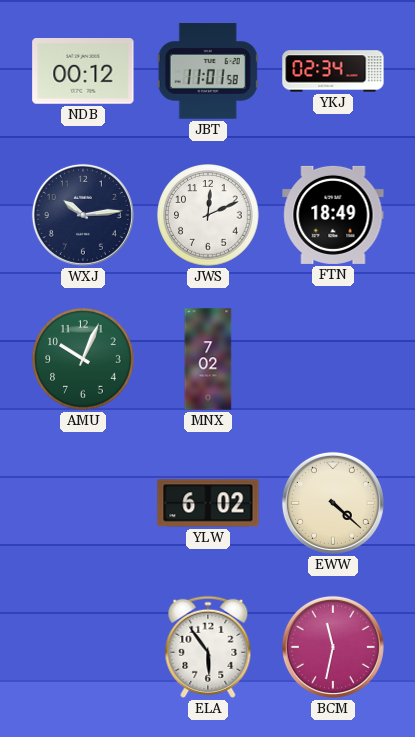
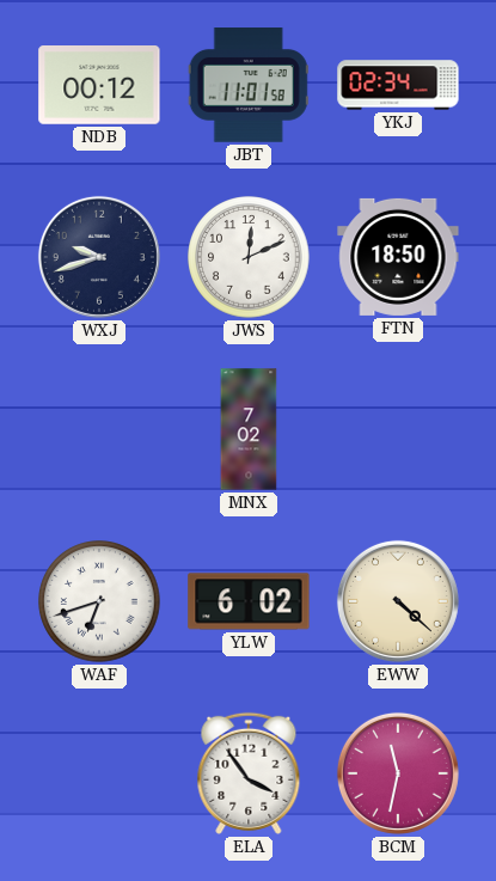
WXJ: 10:14 -> 9:42
FTN: 18:49 -> 18:50
AMU: 10:04 -> none
WAF: none -> 6:42
ELA: 5:54 -> 3:54
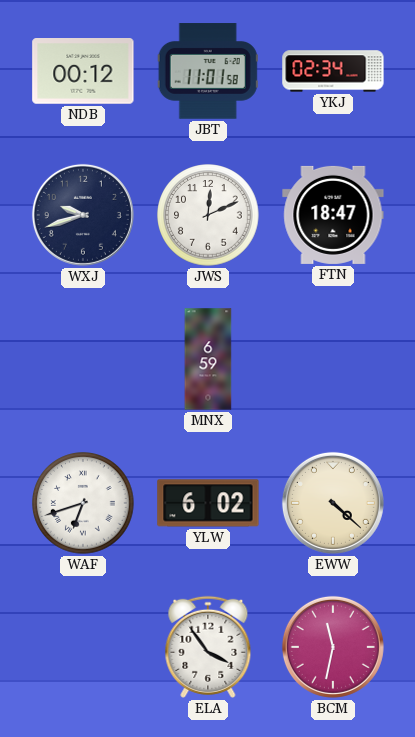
FTN: 18:50 -> 18:47
MNX: 7:02 -> 6:59
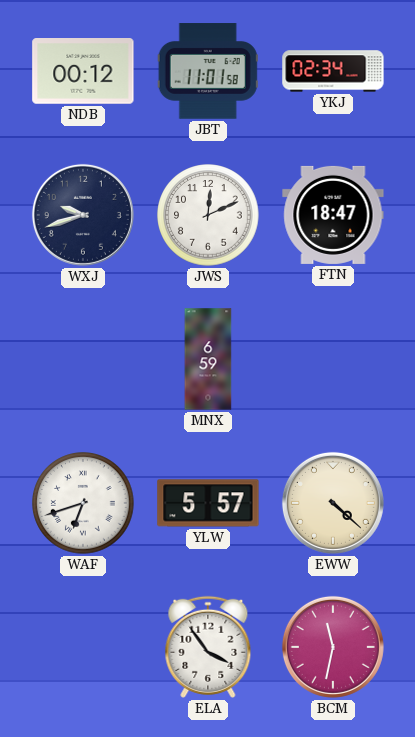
YLW: 6:02 -> 5:57
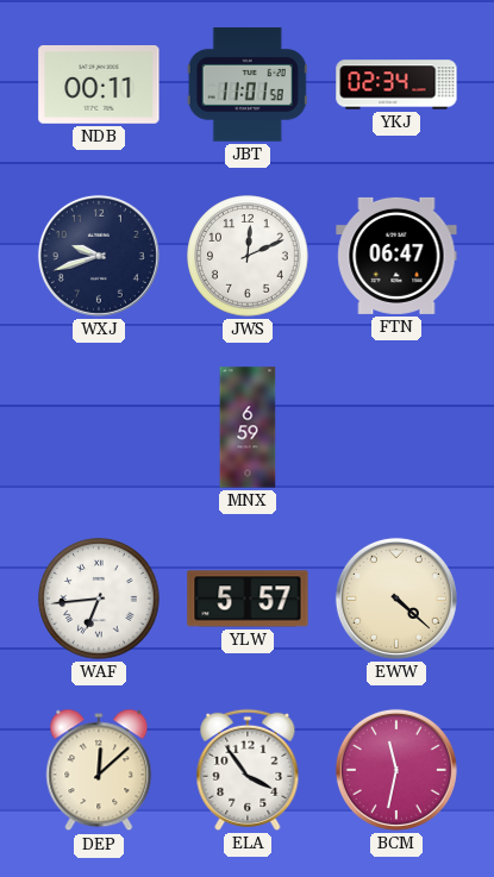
NDB: 00:12 -> 00:11
FTN: 18:47 -> 06:47
WAF: 6:42 -> 6:44
DEP: none -> 12:08
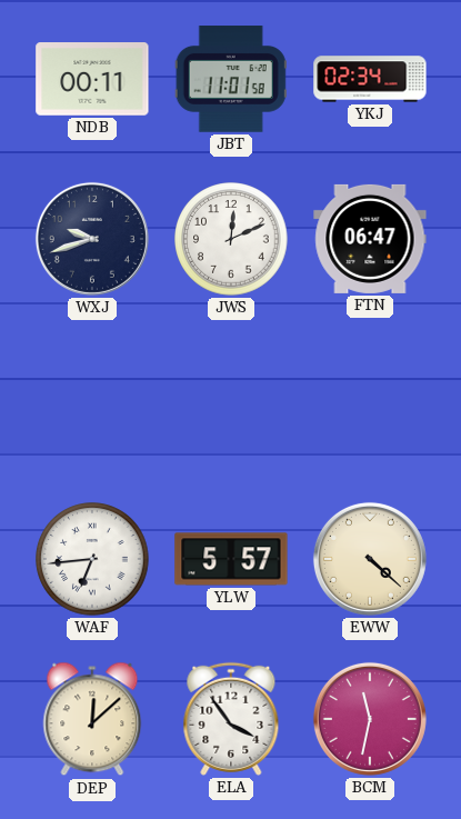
MNX: 6:59 -> none
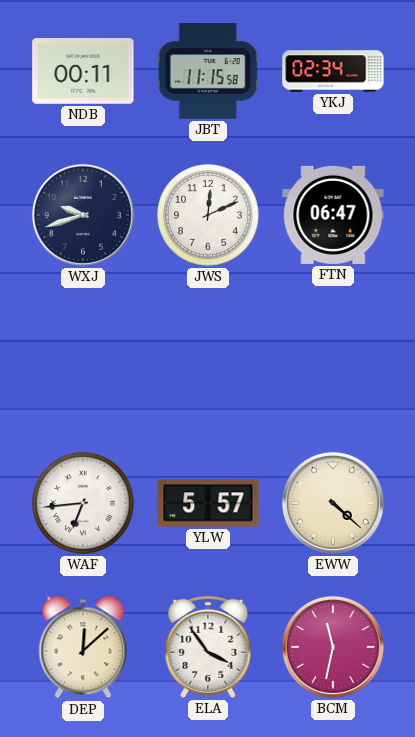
JBT: 11:01 -> 11:15
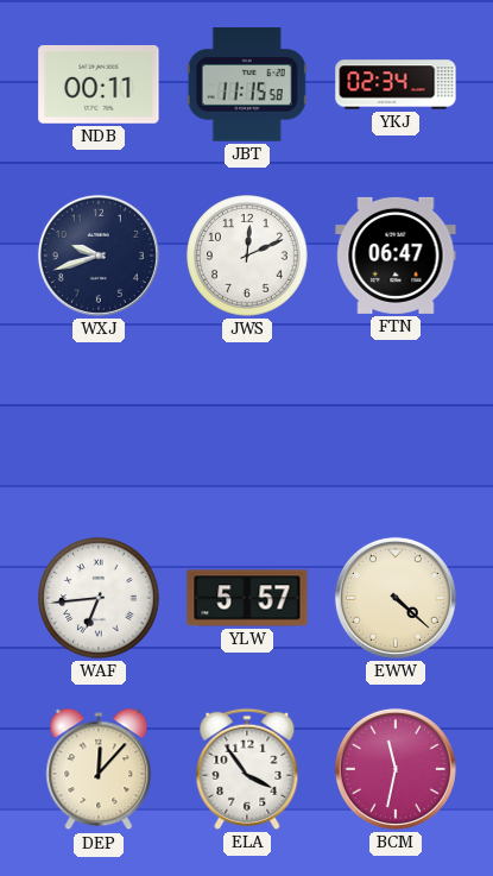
DEP: 12:08 -> 12:07
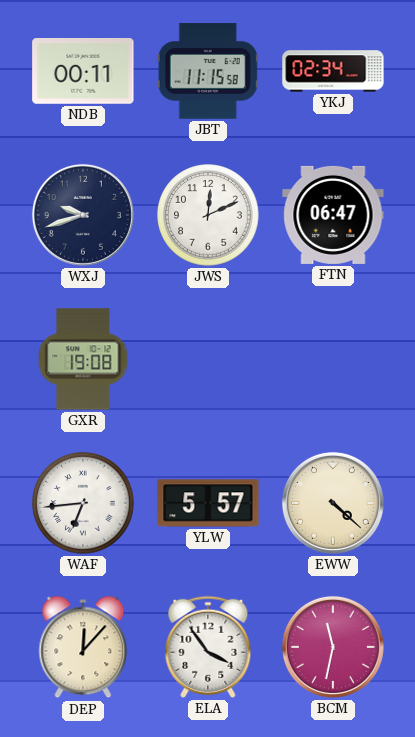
GXR: none -> 19:08
